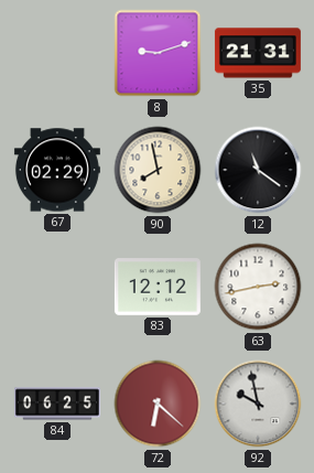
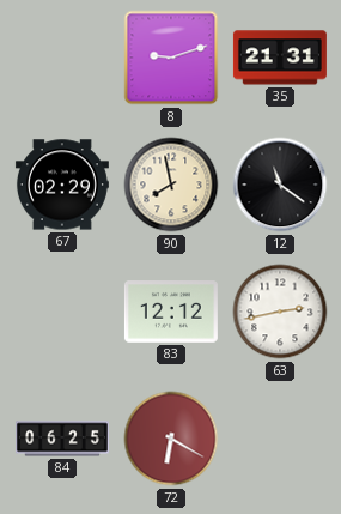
72: 6:22 -> 6:20
92: 9:58 -> none
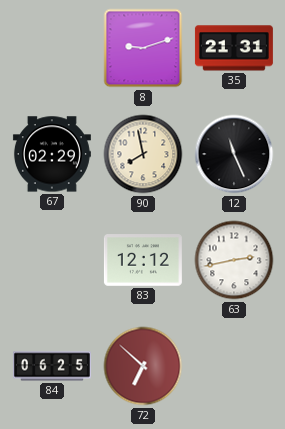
12: 11:21 -> 11:26
72: 6:20 -> 6:52
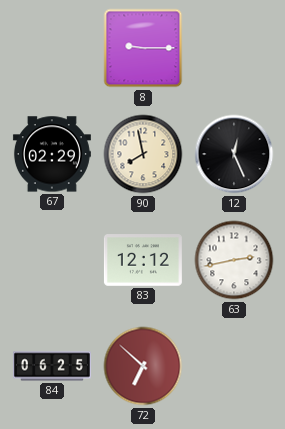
8: 9:12 -> 9:15
35: 21:31 -> none
12: 11:26 -> 12:26
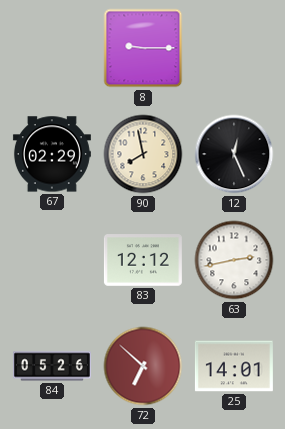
84: 06:25 -> 05:26
25: none -> 14:01
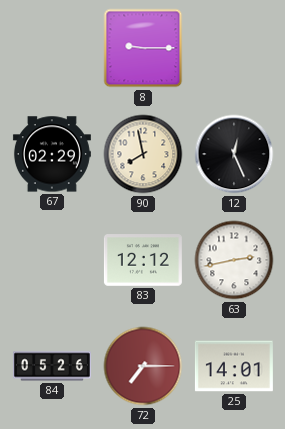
72: 6:52 -> 7:15
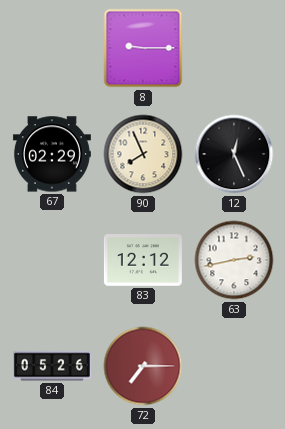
90: 7:58 -> 7:56
25: 14:01 -> none
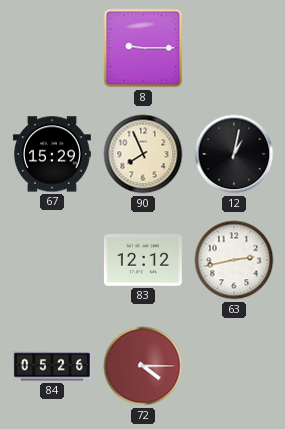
67: 02:29 -> 15:29
12: 12:26 -> 1:02
72: 7:15 -> 4:15
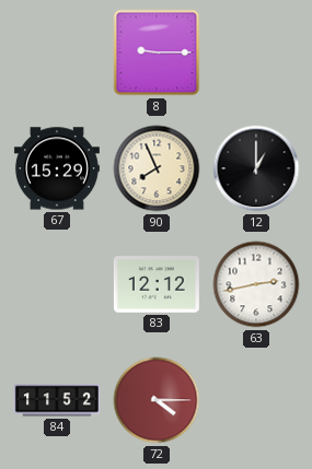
12: 1:02 -> 1:00
84: 05:26 -> 11:52
